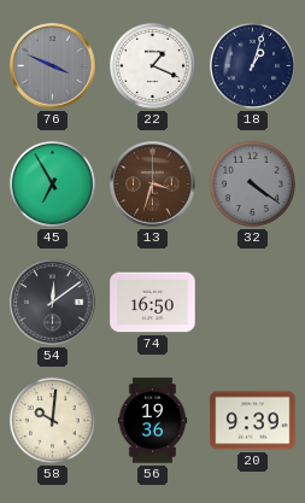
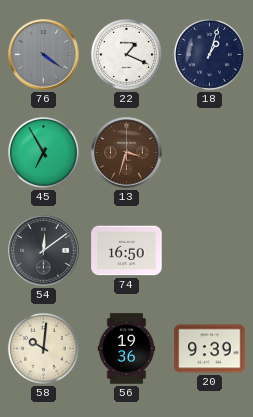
76: 3:49 -> 4:21
32: 4:21 -> none
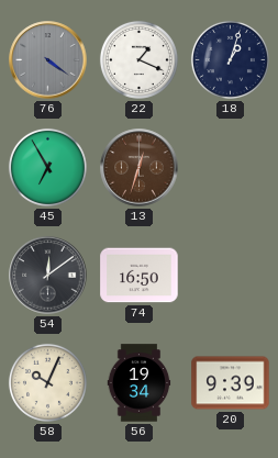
13: 3:33 -> 12:33
58: 10:01 -> 10:04
56: 19:36 -> 19:34
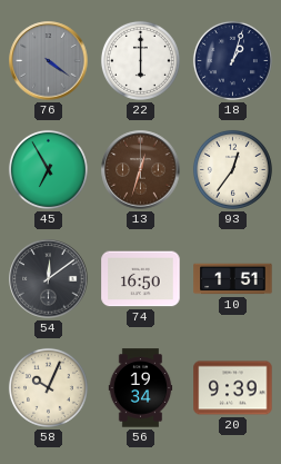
22: 1:19 -> 6:00
93: none -> 12:36
10: none -> 1:51
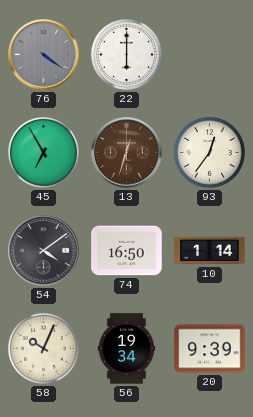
18: 1:03 -> none
54: 12:09 -> 4:09
10: 1:51 -> 1:14
